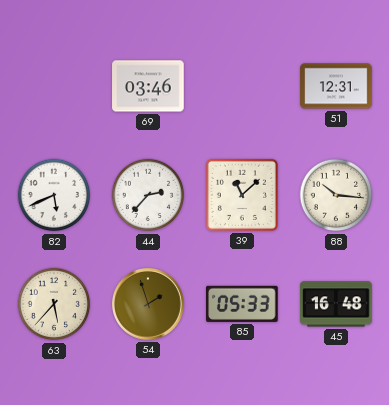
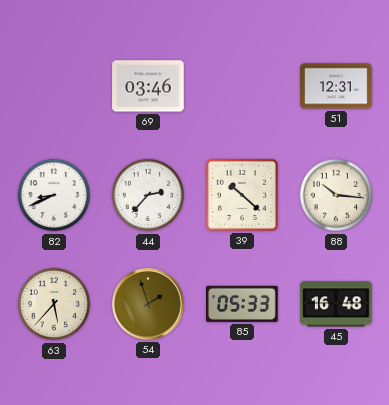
82: 5:41 -> 8:41
39: 11:08 -> 10:22
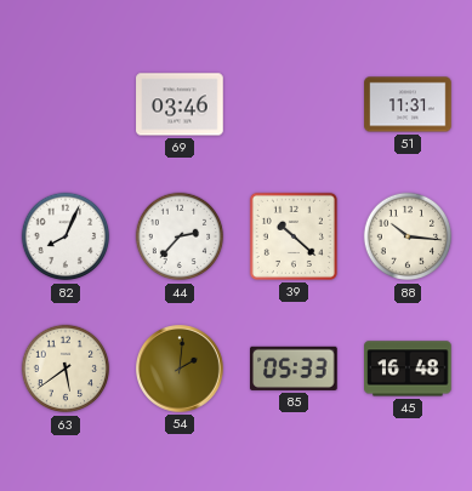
51: 12:31 -> 11:31
82: 8:41 -> 8:04
63: 5:37 -> 5:39
54: 1:57 -> 2:01
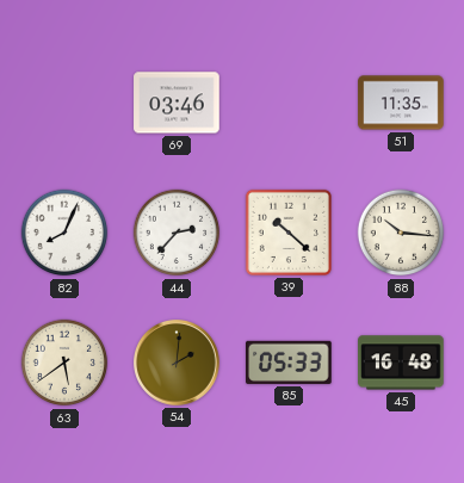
51: 11:31 -> 11:35
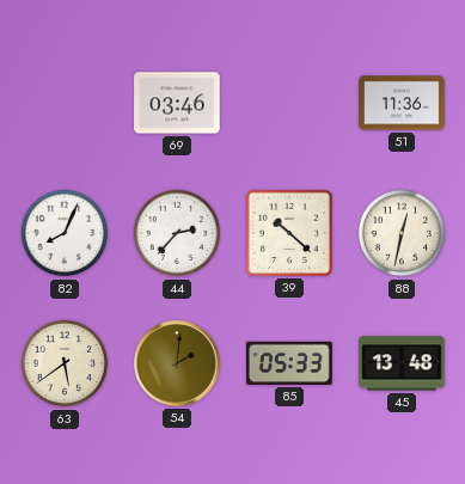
51: 11:35 -> 11:36
88: 10:16 -> 12:32
45: 16:48 -> 13:48
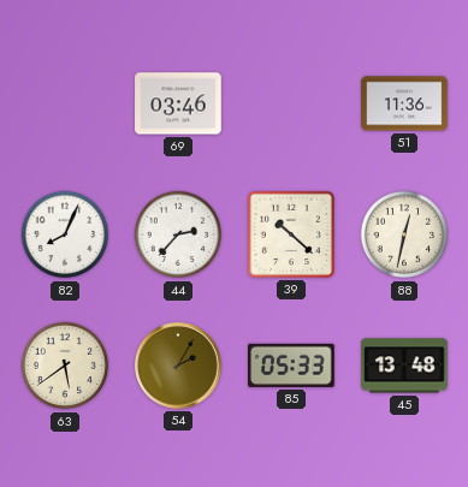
54: 2:01 -> 2:05
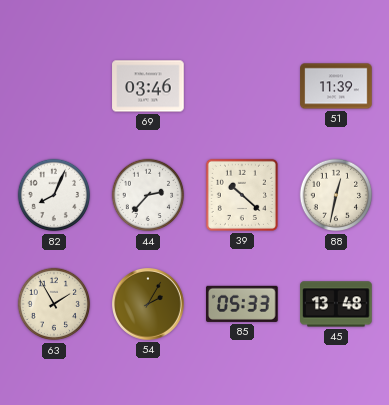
51: 11:36 -> 11:39
63: 5:39 -> 1:55
